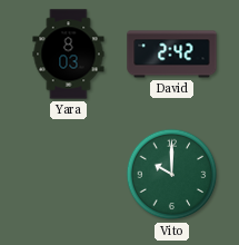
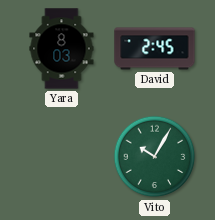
David: 2:42 -> 2:45
Vito: 10:00 -> 10:05
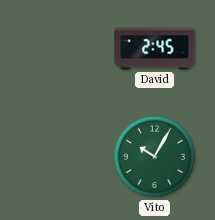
Yara: 8:03 -> none
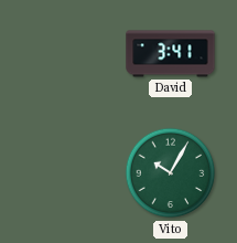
David: 2:45 -> 3:41
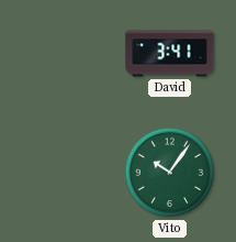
Vito: 10:05 -> 10:06
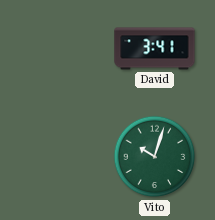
Vito: 10:06 -> 10:03
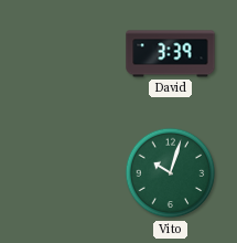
David: 3:41 -> 3:39
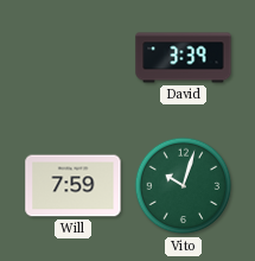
Will: none -> 7:59
